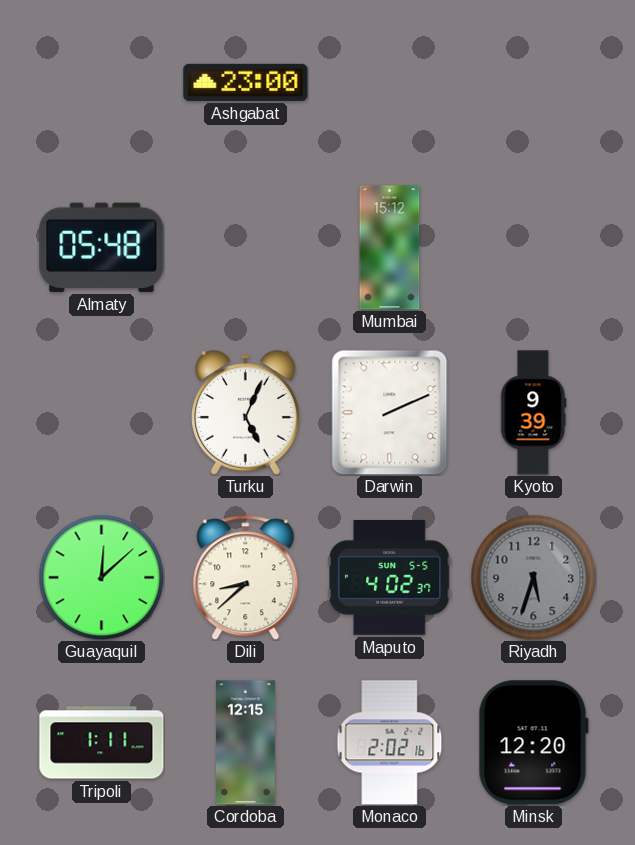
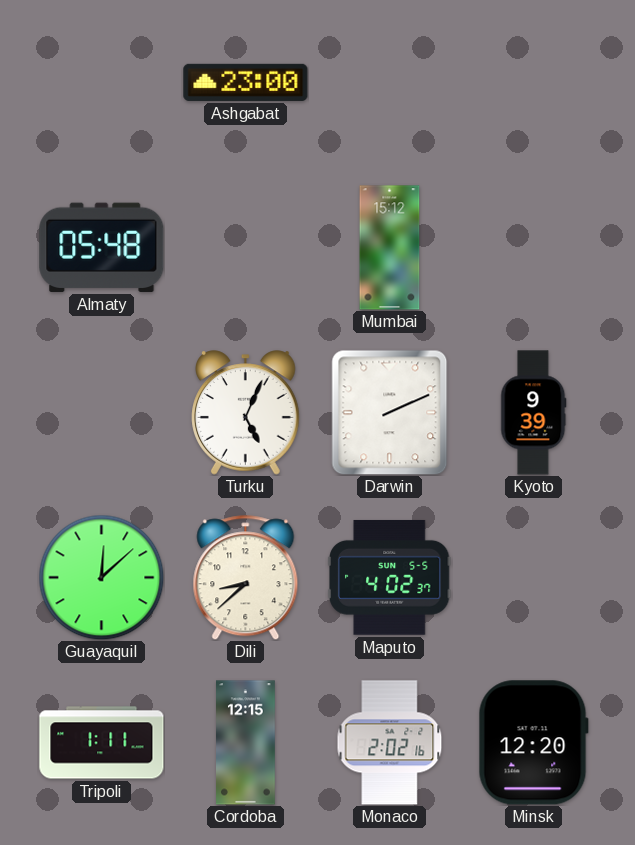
Riyadh: 5:33 -> none
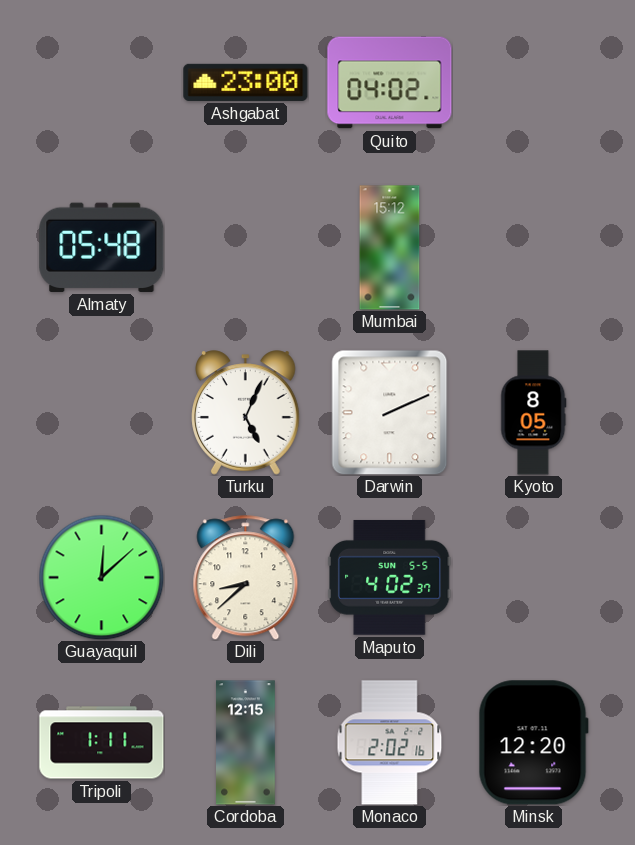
Quito: none -> 04:02
Kyoto: 9:39 -> 8:05
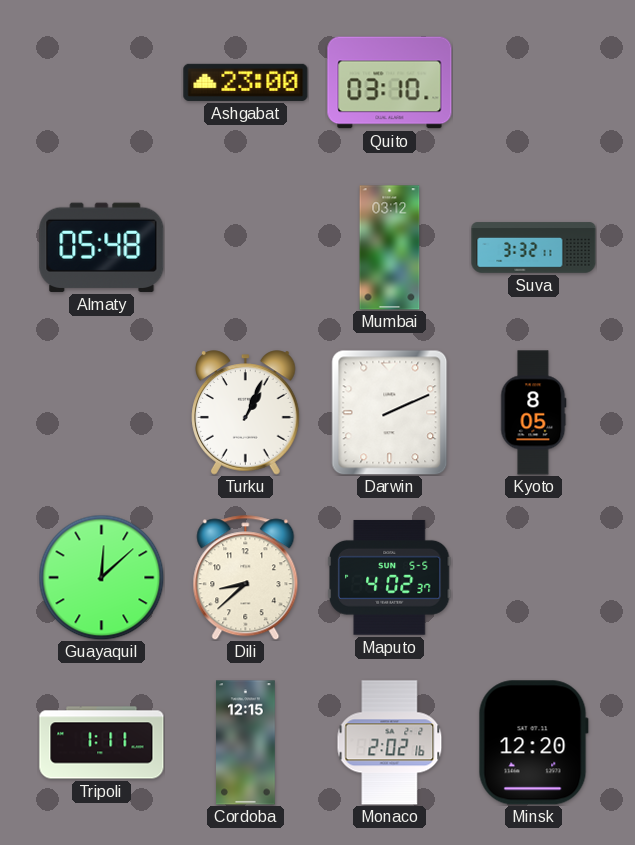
Quito: 04:02 -> 03:10
Mumbai: 15:12 -> 03:12
Suva: none -> 3:32
Turku: 5:04 -> 1:04
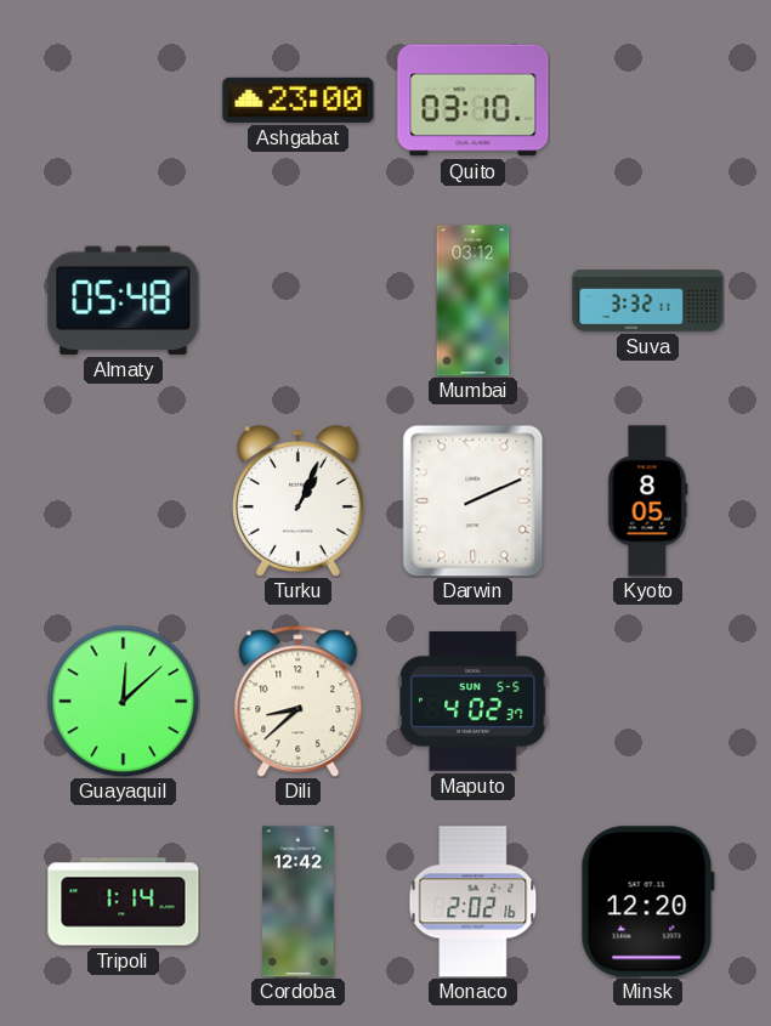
Tripoli: 1:11 -> 1:14
Cordoba: 12:15 -> 12:42
